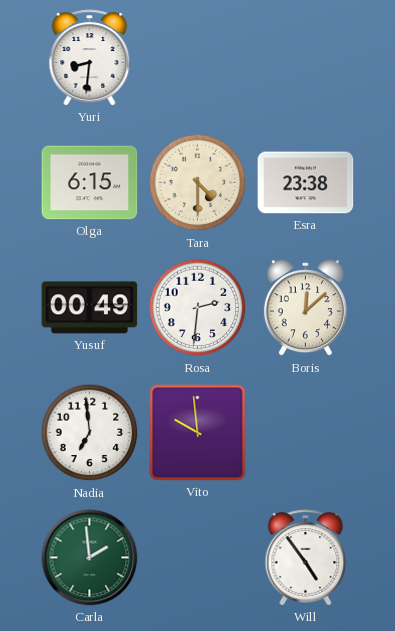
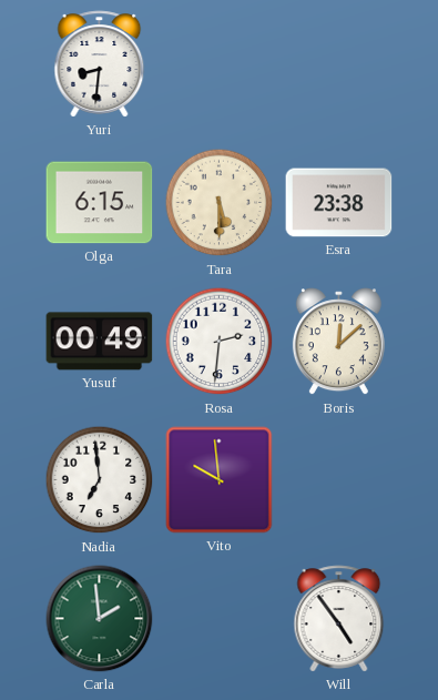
Tara: 4:30 -> 5:30
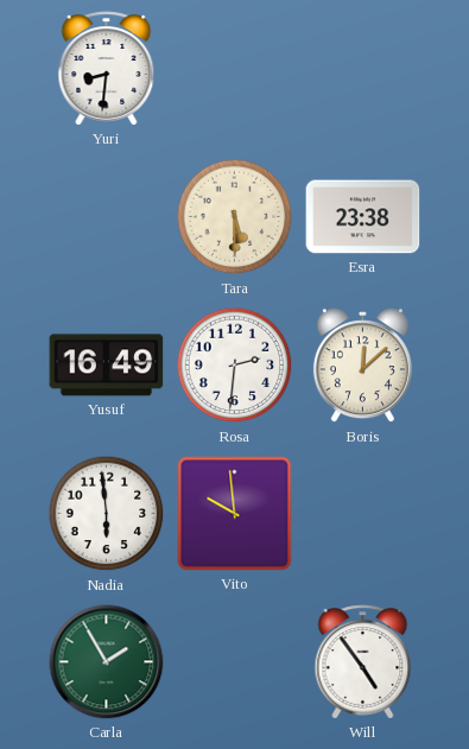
Olga: 6:15 -> none
Yusuf: 00:49 -> 16:49
Nadia: 6:59 -> 5:59
Carla: 1:59 -> 1:55
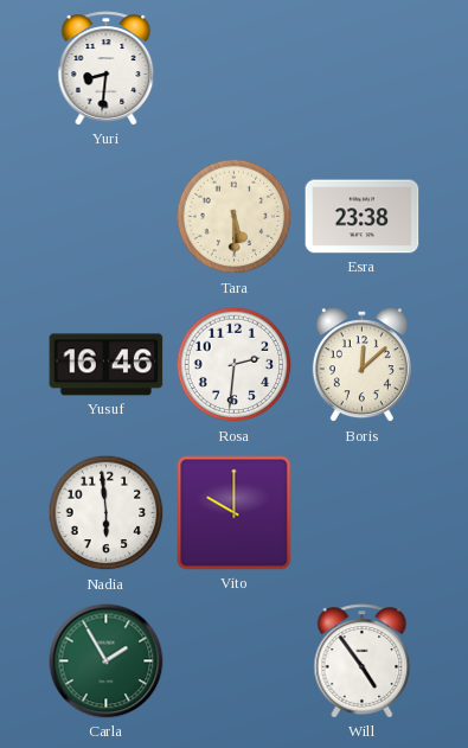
Yusuf: 16:49 -> 16:46
Vito: 9:59 -> 10:00
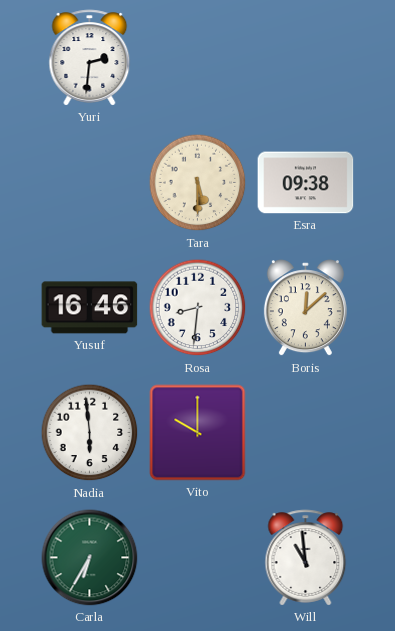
Yuri: 8:31 -> 2:31
Esra: 23:38 -> 09:38
Rosa: 2:31 -> 8:31
Carla: 1:55 -> 6:35
Will: 4:54 -> 10:59
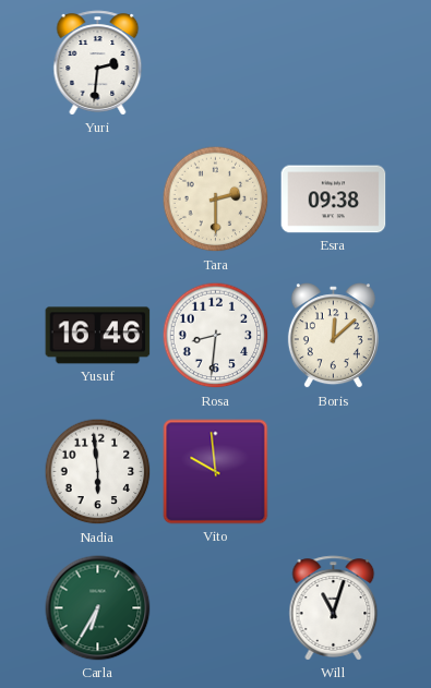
Tara: 5:30 -> 2:30
Vito: 10:00 -> 9:59
Will: 10:59 -> 11:03
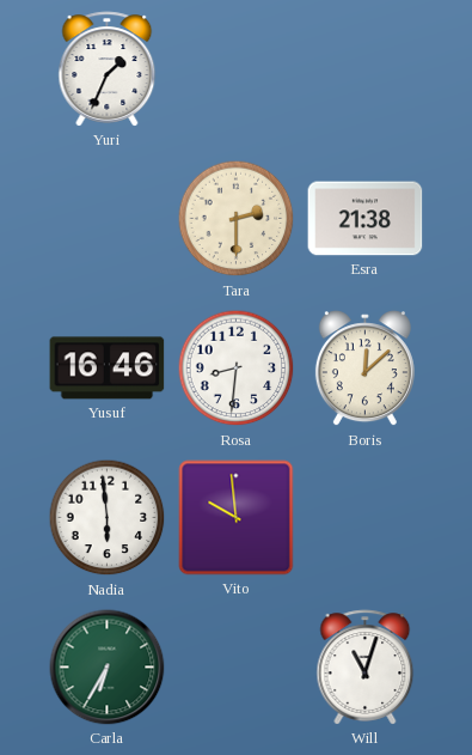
Yuri: 2:31 -> 1:34
Esra: 09:38 -> 21:38
